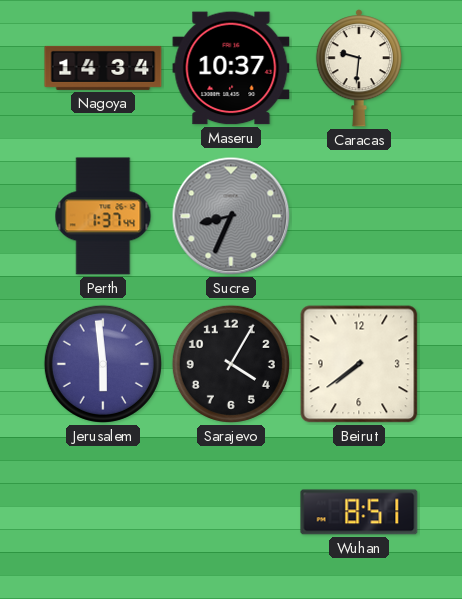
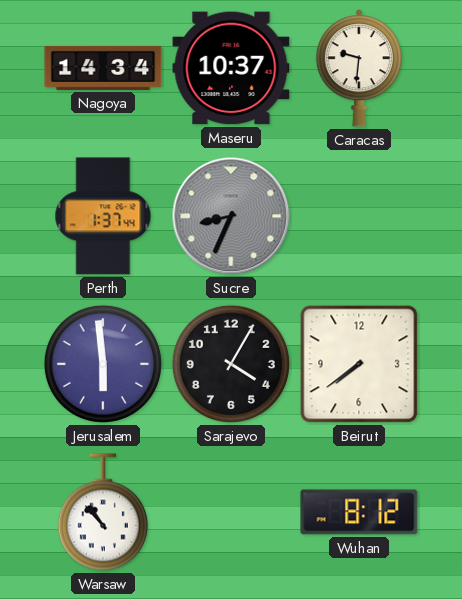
Warsaw: none -> 10:53
Wuhan: 8:51 -> 8:12
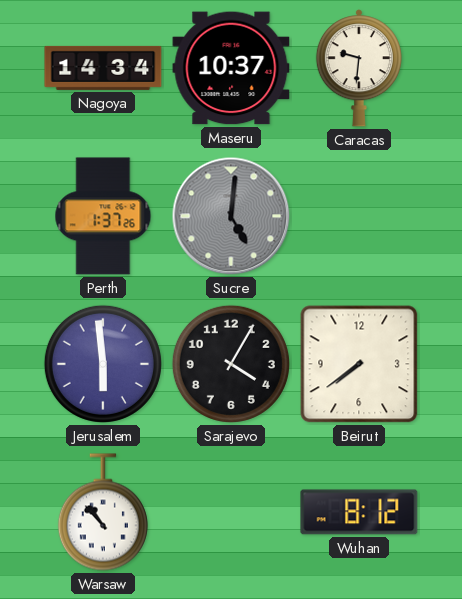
Perth: 1:37:44 -> 1:37:26
Sucre: 8:34 -> 5:01
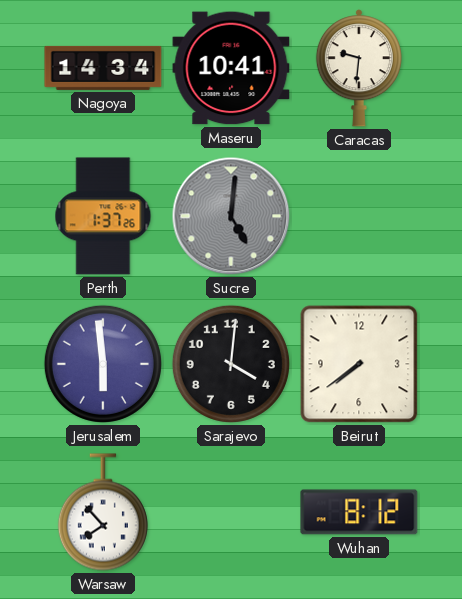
Maseru: 10:37 -> 10:41
Sarajevo: 4:05 -> 4:01
Warsaw: 10:53 -> 7:53
